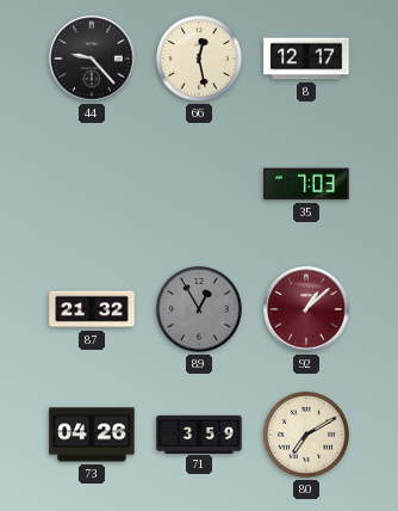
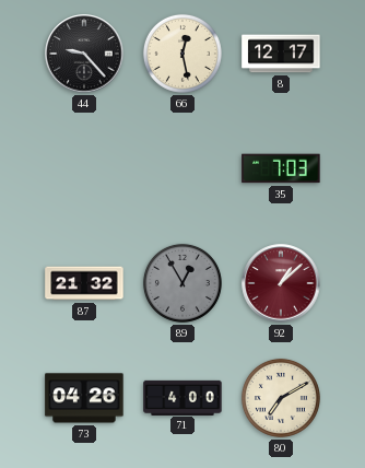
71: 3:59 -> 4:00
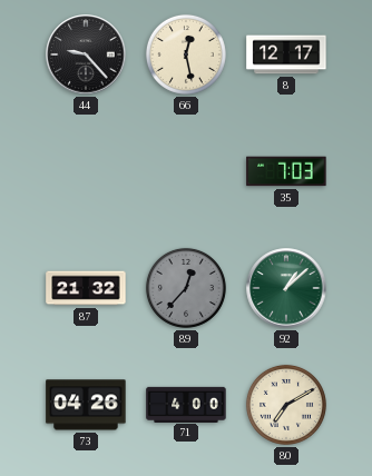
89: 12:55 -> 12:37
92 dial: burgundy -> green
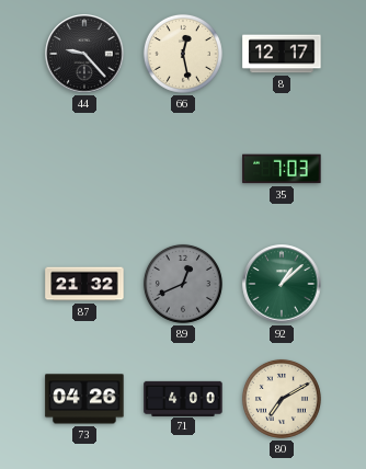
89: 12:37 -> 12:41
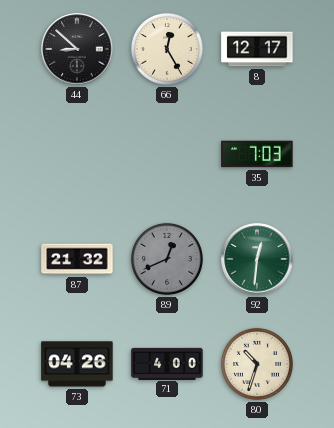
44: 9:23 -> 8:52
66: 12:28 -> 12:25
92: 1:08 -> 12:31
80: 7:10 -> 10:33
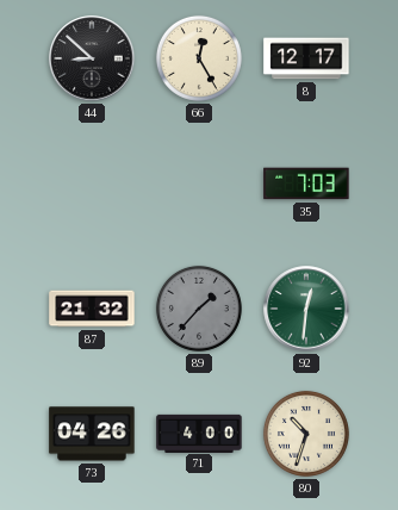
89: 12:41 -> 1:37
